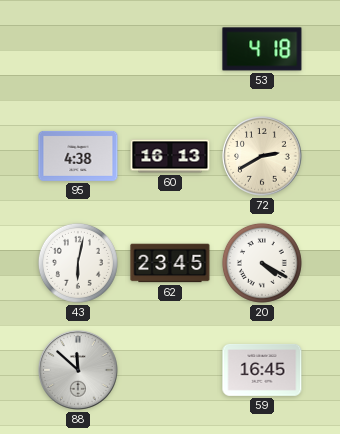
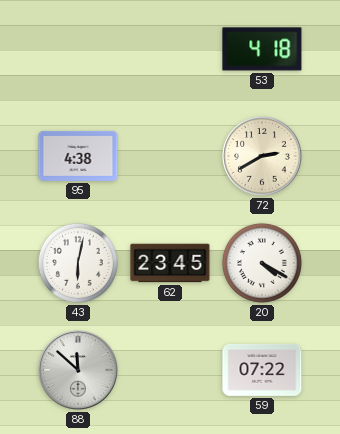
60: 16:13 -> none
59: 16:45 -> 07:22
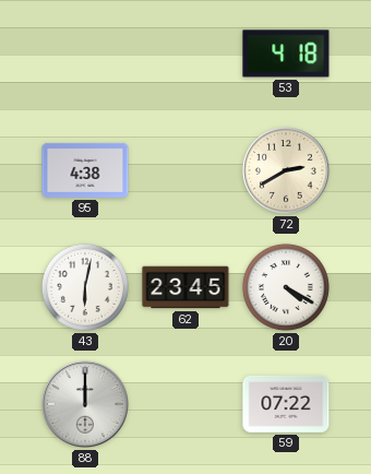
88: 11:52 -> 12:00
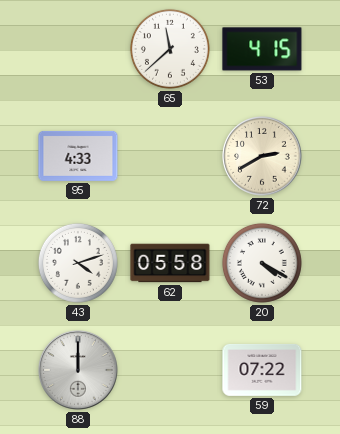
65: none -> 11:38
53: 4:18 -> 4:15
95: 4:38 -> 4:33
43: 6:02 -> 4:12
62: 23:45 -> 05:58
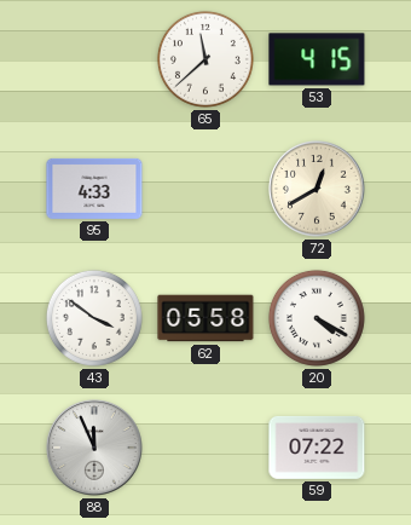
72: 2:40 -> 12:40
43: 4:12 -> 3:51
88: 12:00 -> 11:56
